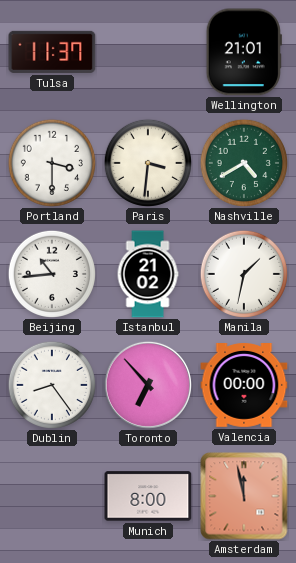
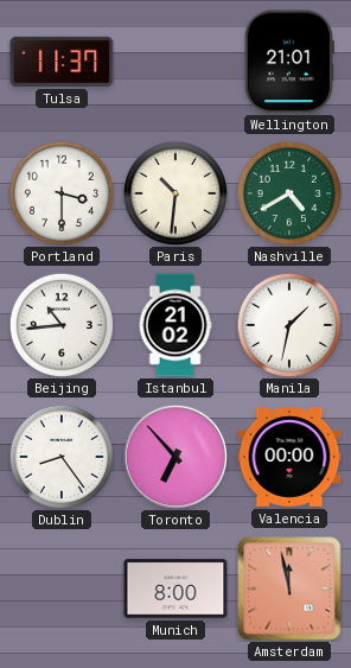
Paris: 3:31 -> 10:31
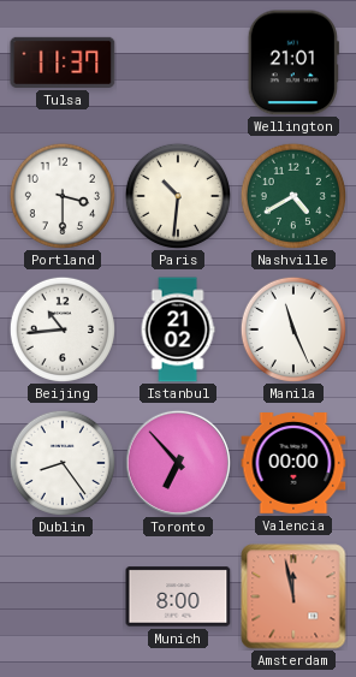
Manila: 1:32 -> 11:26
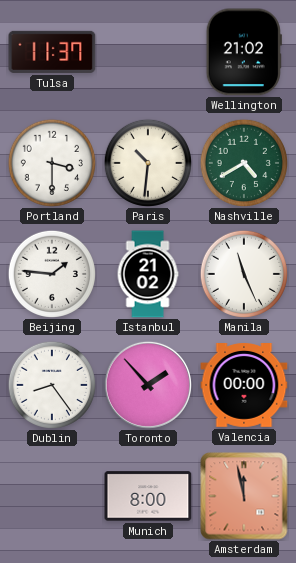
Wellington: 21:01 -> 21:02
Beijing: 10:44 -> 1:46
Toronto: 6:53 -> 1:53
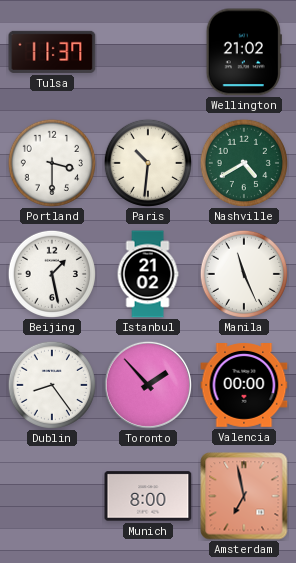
Beijing: 1:46 -> 1:28
Amsterdam: 11:58 -> 6:58
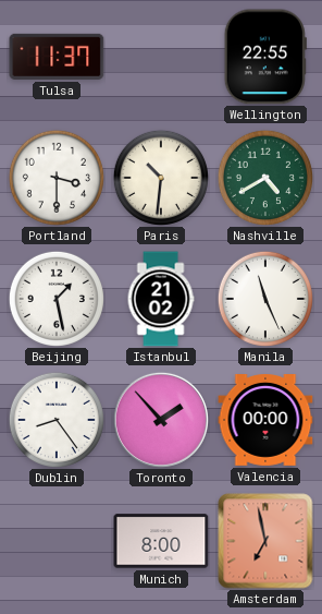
Wellington: 21:02 -> 22:55
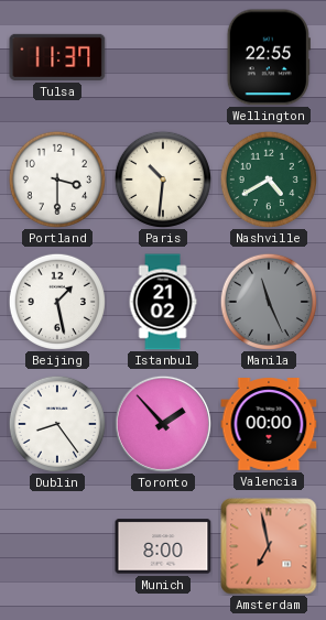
Manila dial: white -> grey
